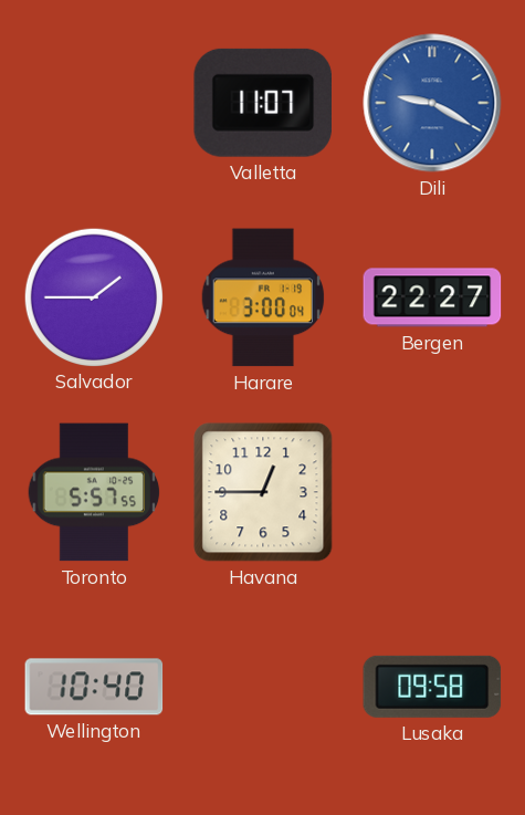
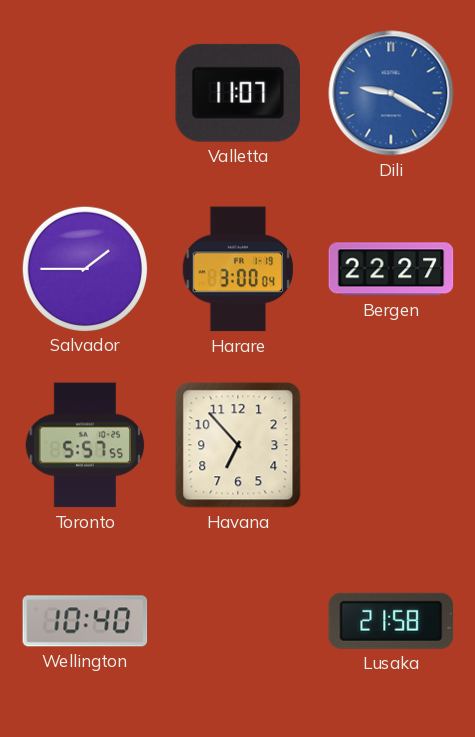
Havana: 12:45 -> 6:53
Lusaka: 09:58 -> 21:58
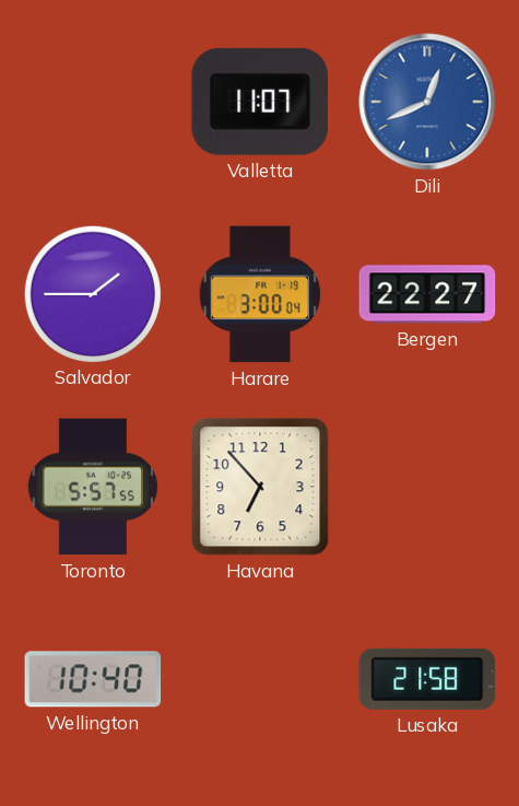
Dili: 9:20 -> 12:41
